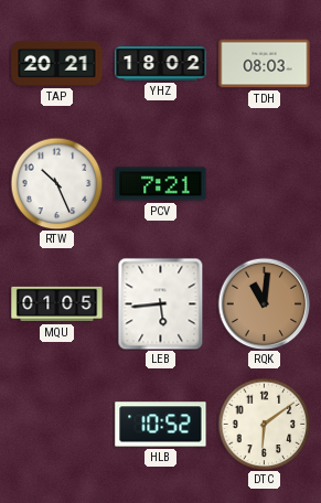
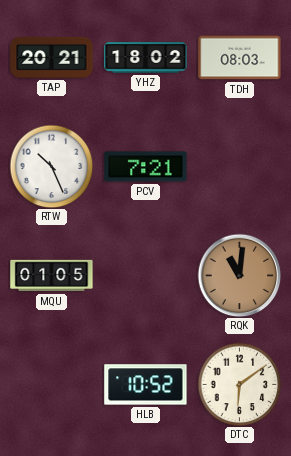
LEB: 5:44 -> none
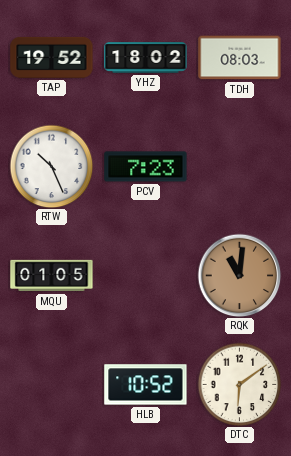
TAP: 20:21 -> 19:52
PCV: 7:21 -> 7:23
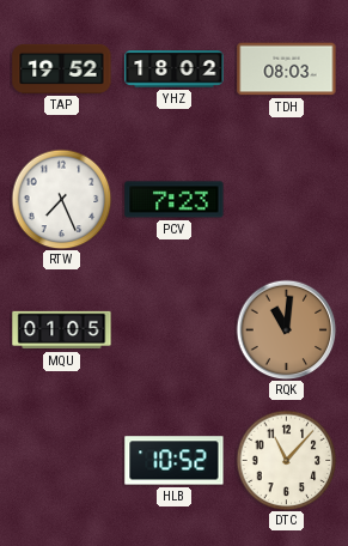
RTW: 10:26 -> 7:26
DTC: 6:09 -> 11:07
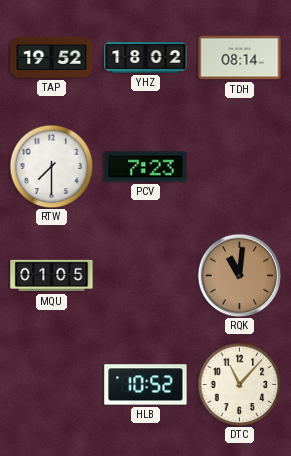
TDH: 08:03 -> 08:14
RTW: 7:26 -> 7:30
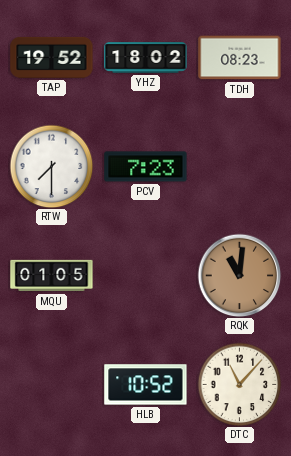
TDH: 08:14 -> 08:23
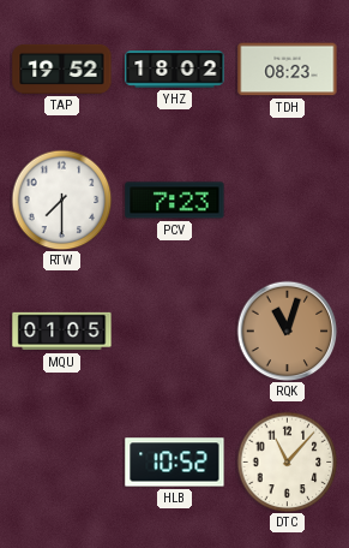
RQK: 11:01 -> 11:03
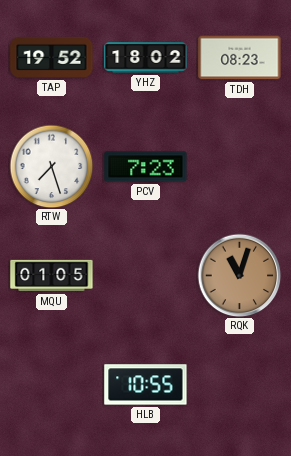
RTW: 7:30 -> 7:27
HLB: 10:52 -> 10:55
DTC: 11:07 -> none
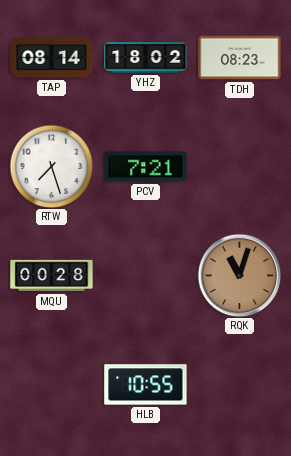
TAP: 19:52 -> 08:14
PCV: 7:23 -> 7:21
MQU: 01:05 -> 00:28
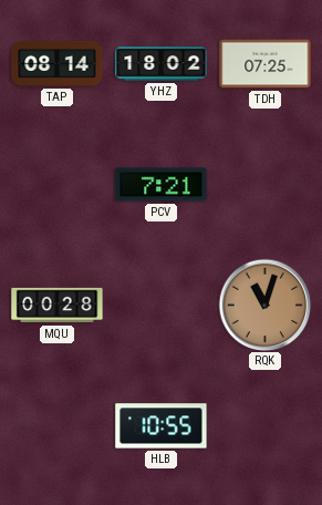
TDH: 08:23 -> 07:25
RTW: 7:27 -> none
